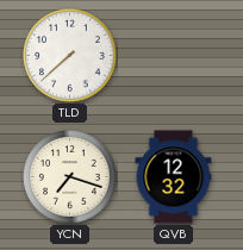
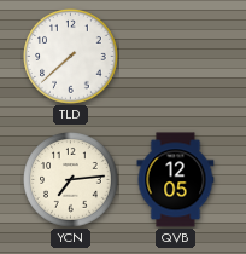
YCN: 7:18 -> 7:14
QVB: 12:32 -> 12:05
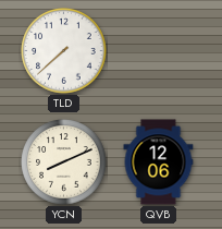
YCN: 7:14 -> 8:11
QVB: 12:05 -> 12:06
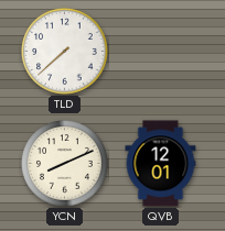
QVB: 12:06 -> 12:01
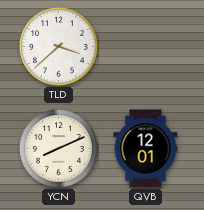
TLD: 7:38 -> 3:38
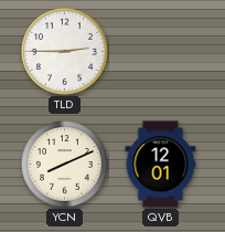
TLD: 3:38 -> 2:45
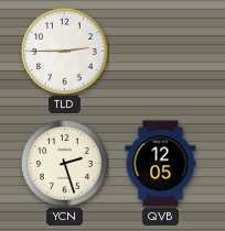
YCN: 8:11 -> 2:27
QVB: 12:01 -> 12:05
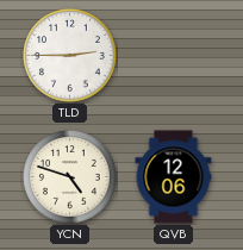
YCN: 2:27 -> 4:48
QVB: 12:05 -> 12:06
